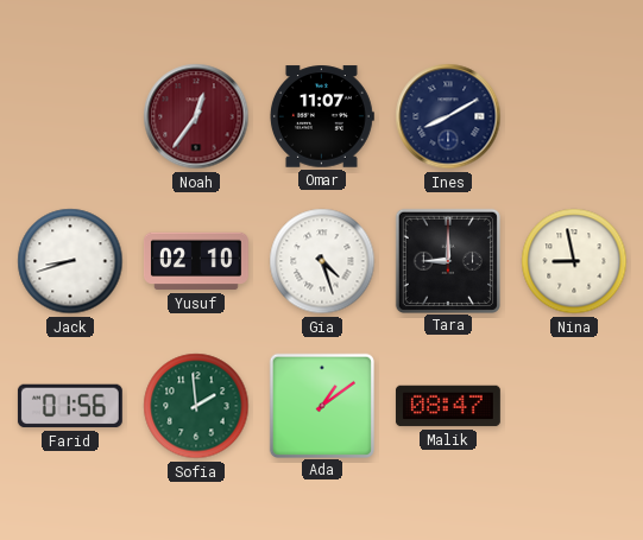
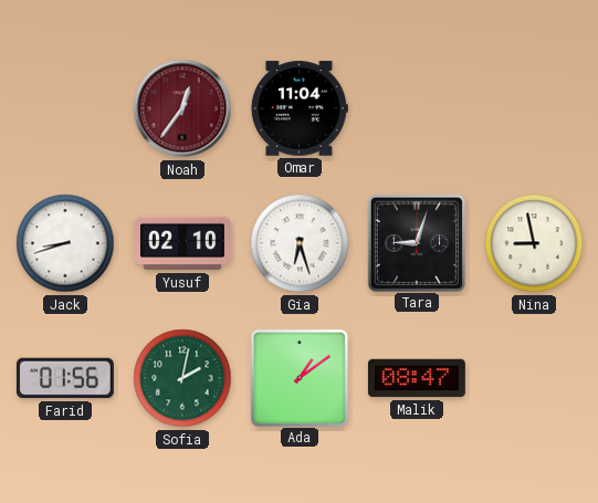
Omar: 11:07 -> 11:04
Ines: 8:10 -> none
Gia: 4:27 -> 6:27
Tara: 9:00 -> 9:03
Sofia: 1:59 -> 2:02
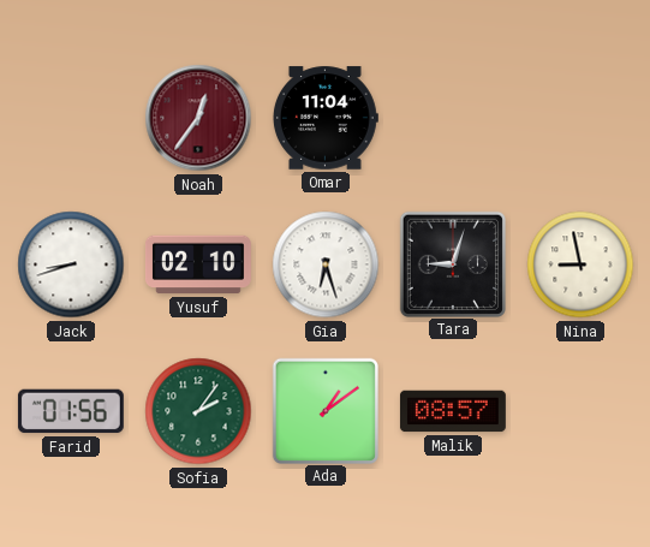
Sofia: 2:02 -> 2:06
Malik: 08:47 -> 08:57
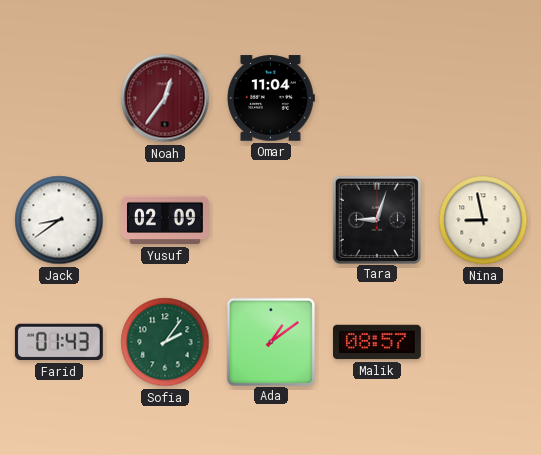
Jack: 8:42 -> 8:39
Yusuf: 02:10 -> 02:09
Gia: 6:27 -> none
Farid: 01:56 -> 01:43
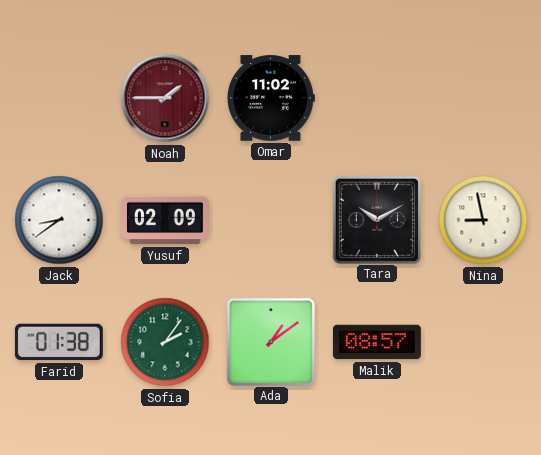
Noah: 12:36 -> 1:45
Omar: 11:04 -> 11:02
Tara: 9:03 -> 10:10
Farid: 01:43 -> 01:38
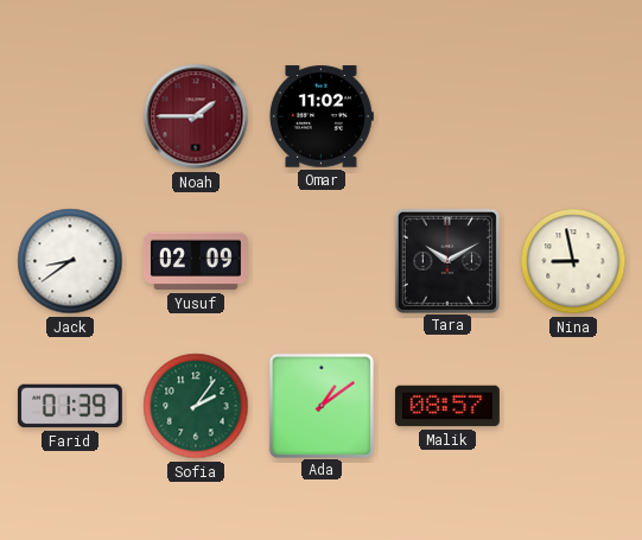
Farid: 01:38 -> 01:39
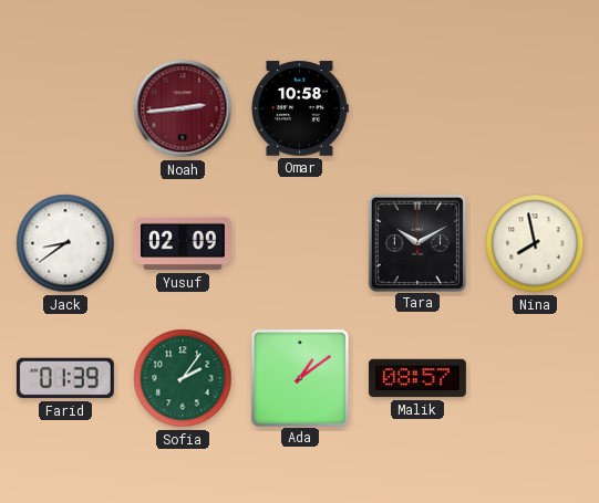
Noah: 1:45 -> 2:44
Omar: 11:02 -> 10:58
Nina: 8:58 -> 7:58
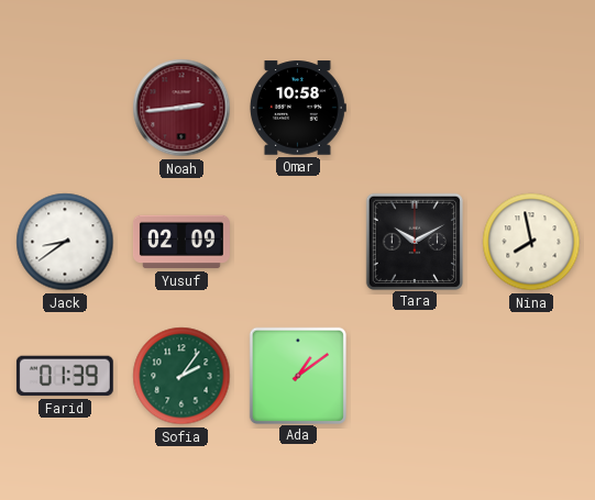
Malik: 08:57 -> none
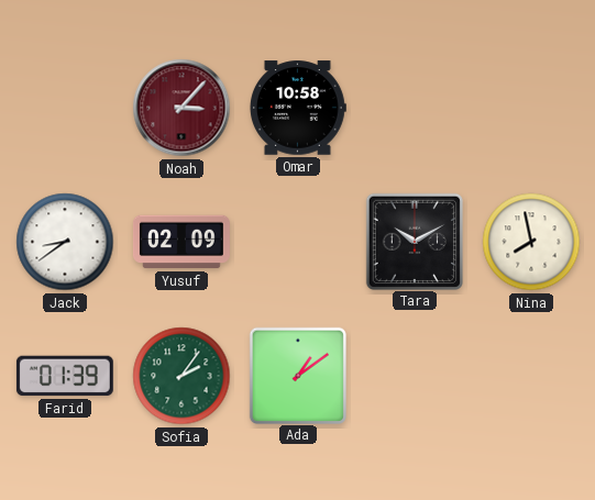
Noah: 2:44 -> 3:07
